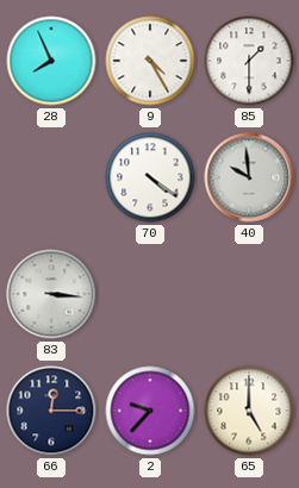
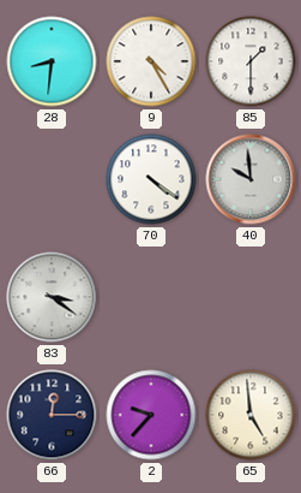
28: 7:56 -> 8:31
83: 3:16 -> 3:21
65: 5:00 -> 4:59
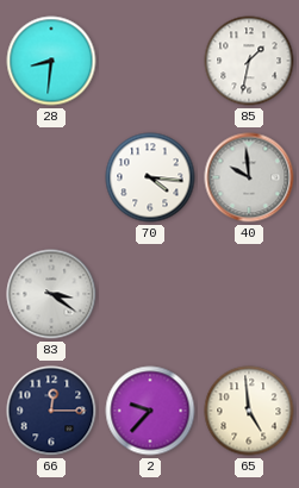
9: 4:25 -> none
85: 1:30 -> 1:32
70: 4:21 -> 4:16
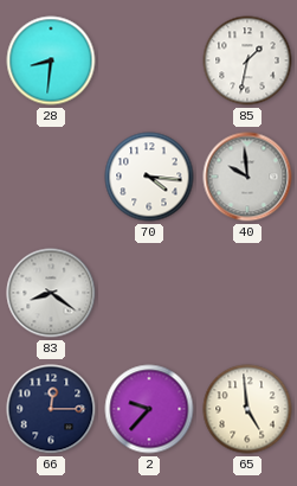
83: 3:21 -> 8:21
